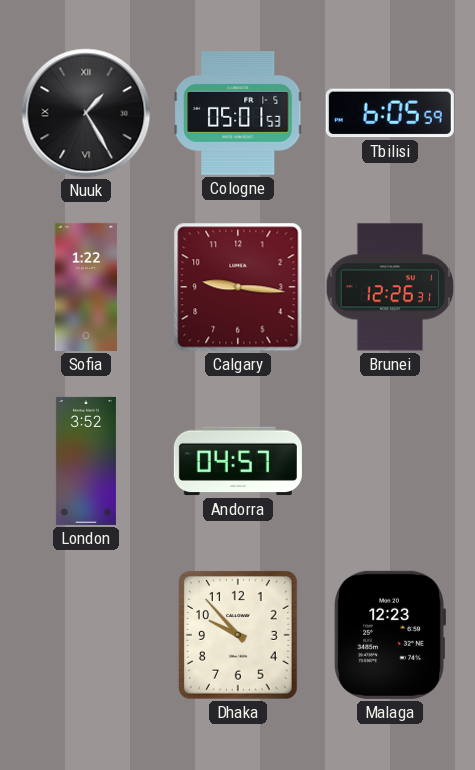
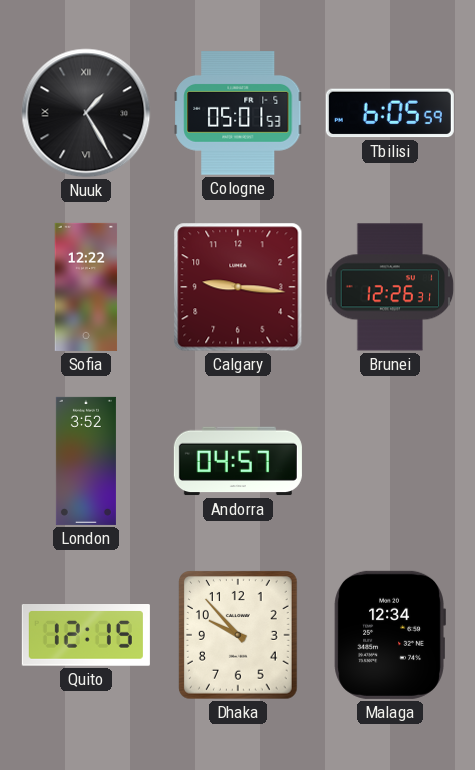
Sofia: 1:22 -> 12:22
Quito: none -> 12:15
Malaga: 12:23 -> 12:34
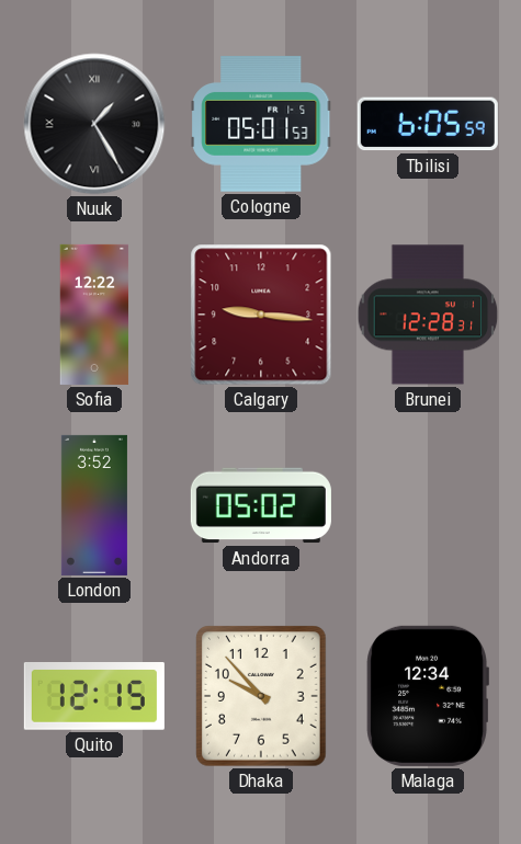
Brunei: 12:26 -> 12:28
Andorra: 04:57 -> 05:02
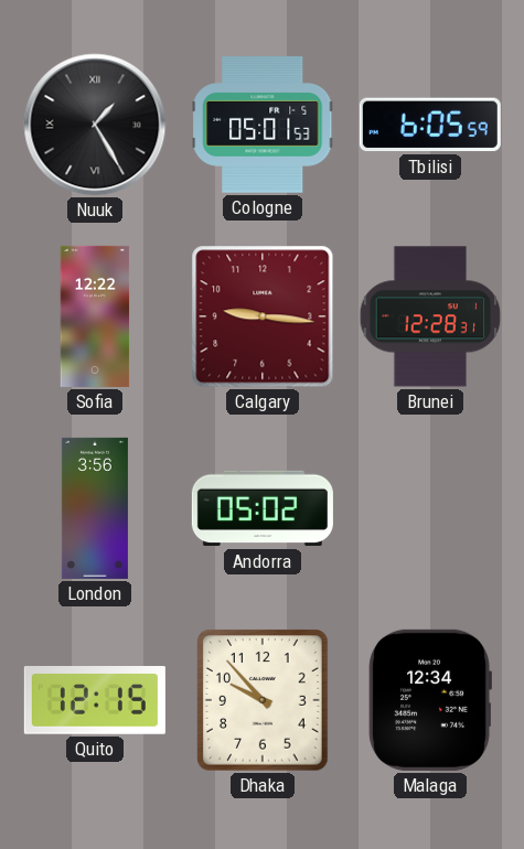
London: 3:52 -> 3:56
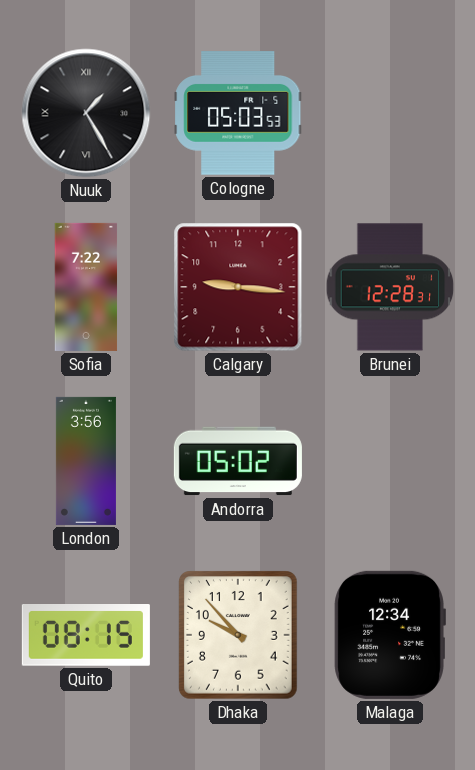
Cologne: 05:01 -> 05:03
Tbilisi: 6:05 -> none
Sofia: 12:22 -> 7:22
Quito: 12:15 -> 08:15
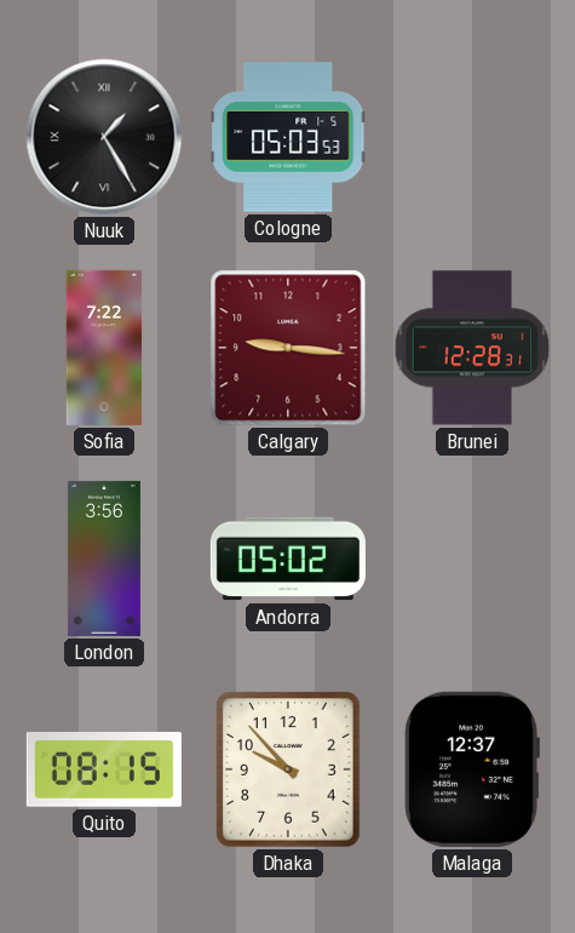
Malaga: 12:34 -> 12:37
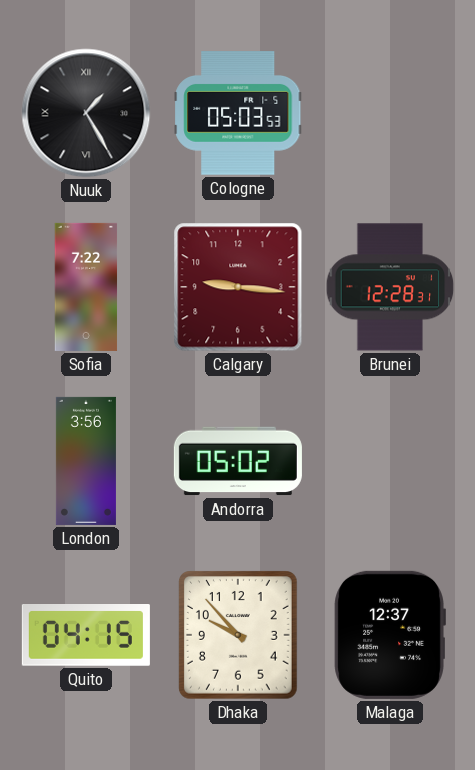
Quito: 08:15 -> 04:15
